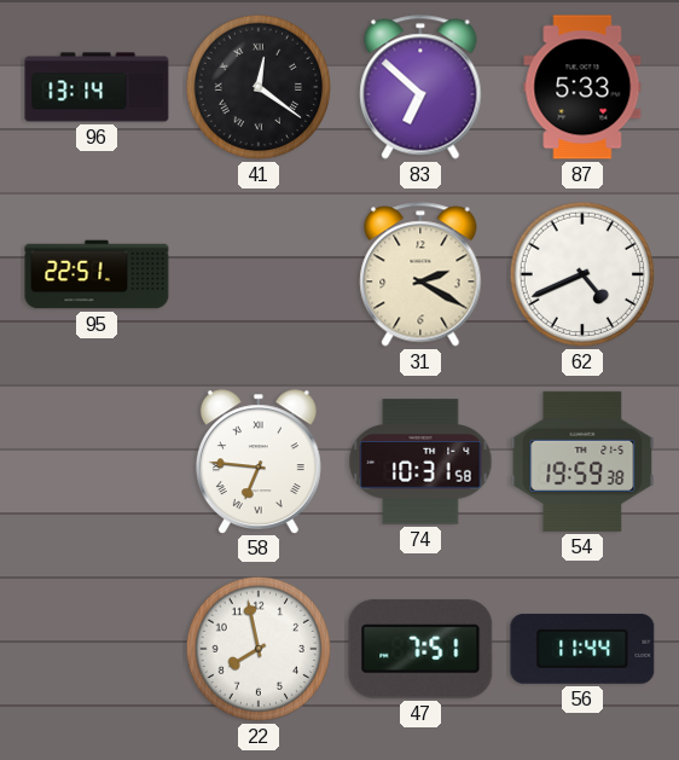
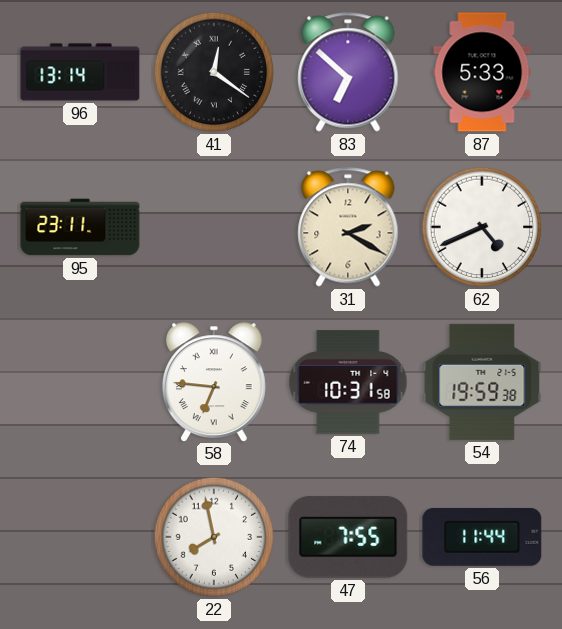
95: 22:51 -> 23:11
47: 7:51 -> 7:55
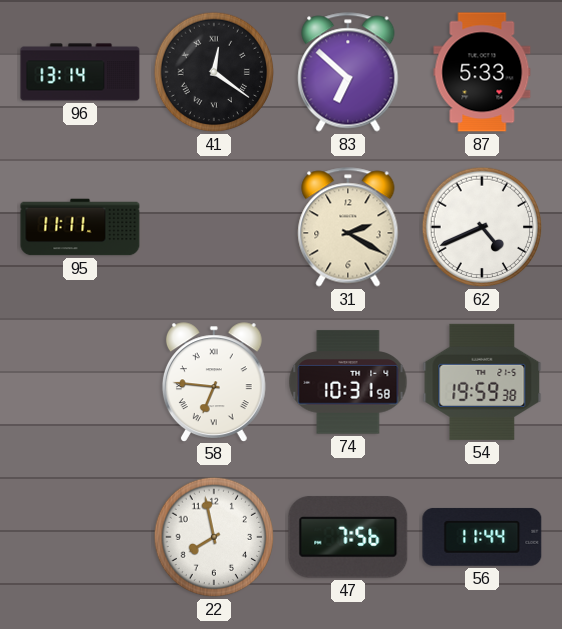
95: 23:11 -> 11:11
47: 7:55 -> 7:56
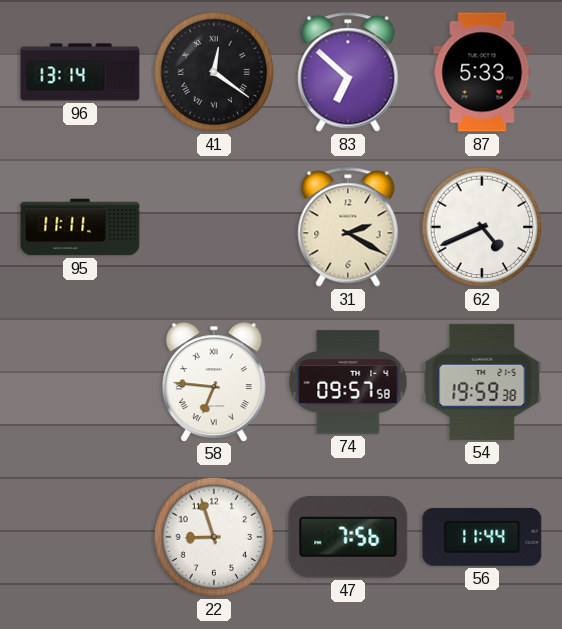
74: 10:31 -> 09:57
22: 7:58 -> 8:57
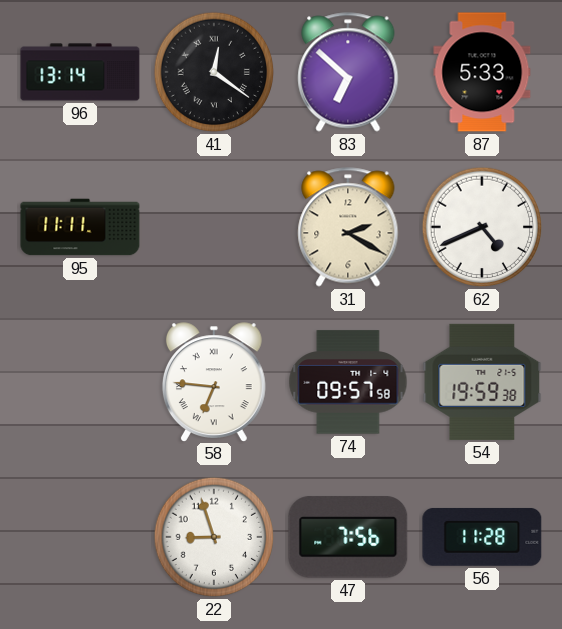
56: 11:44 -> 11:28
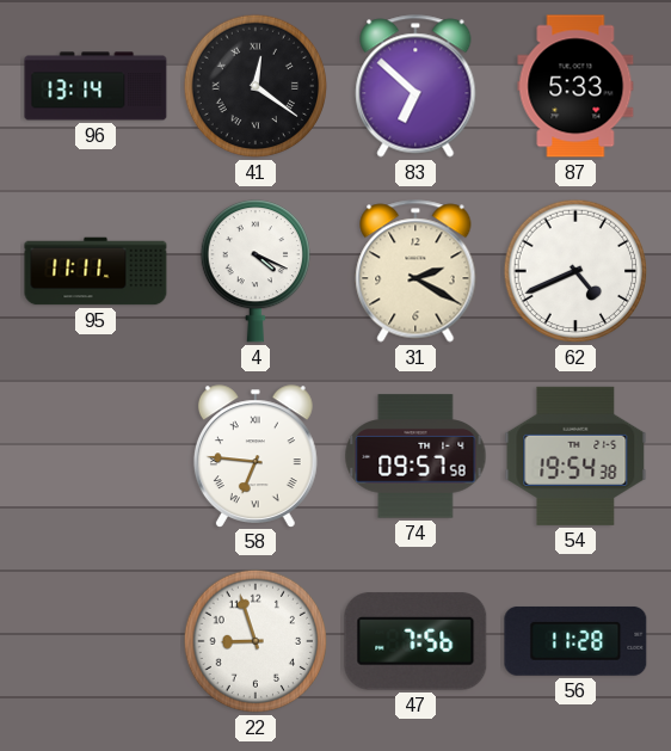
4: none -> 4:19
54: 19:59 -> 19:54
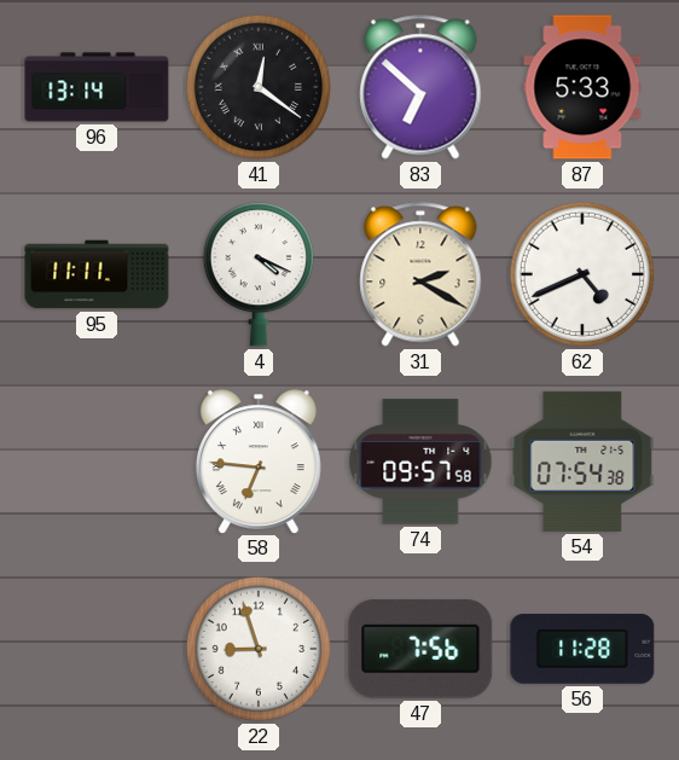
54: 19:54 -> 07:54
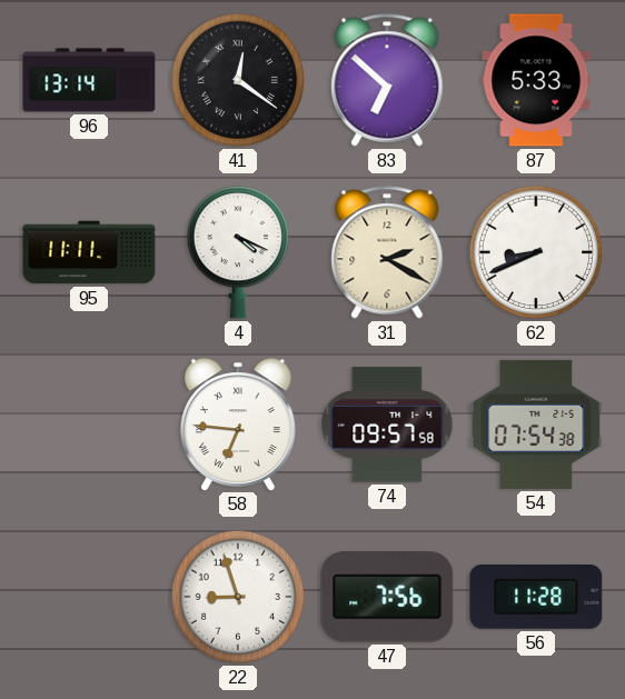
62: 4:41 -> 8:41
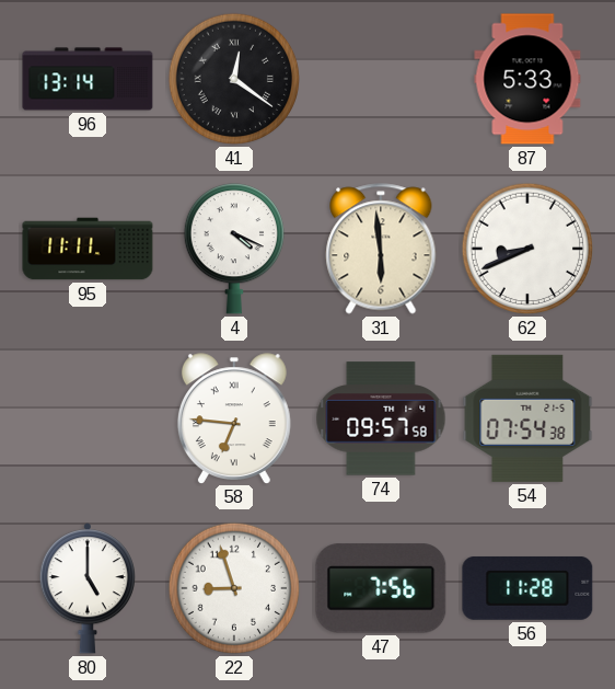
83: 6:52 -> none
31: 2:20 -> 5:59
80: none -> 5:00
